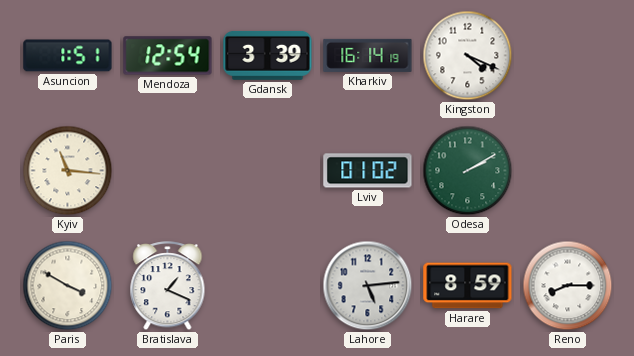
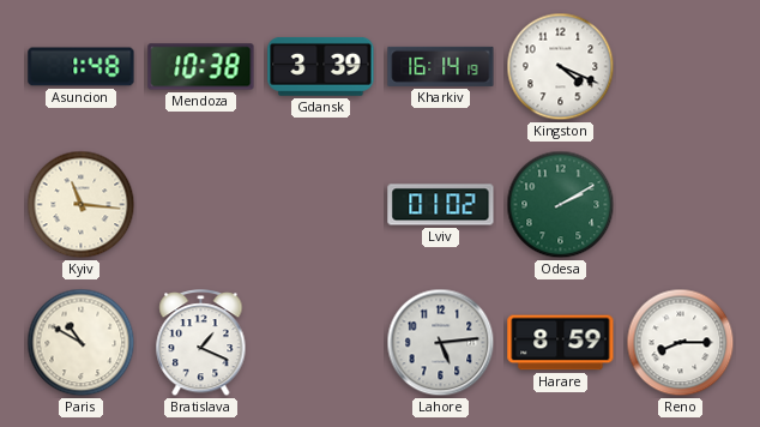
Asuncion: 1:51 -> 1:48
Mendoza: 12:54 -> 10:38
Paris: 3:50 -> 10:50
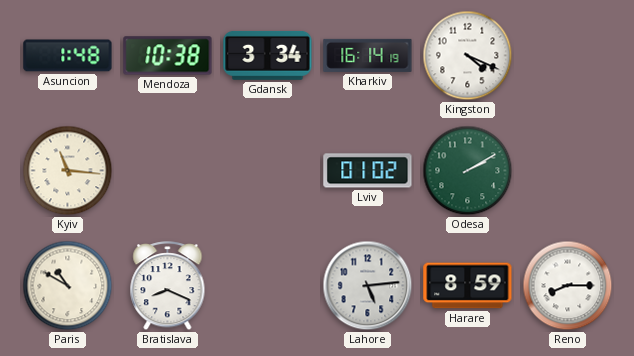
Gdansk: 3:39 -> 3:34
Bratislava: 1:19 -> 8:19
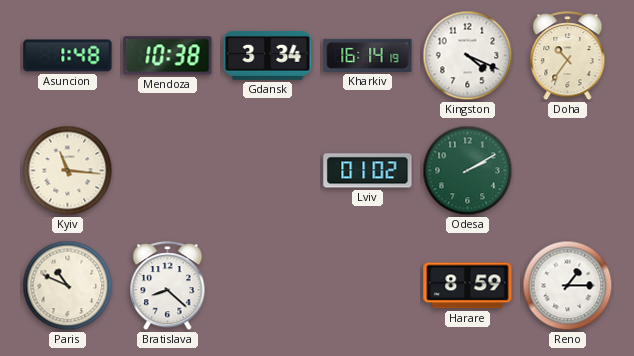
Doha: none -> 10:36
Paris: 10:50 -> 10:49
Bratislava: 8:19 -> 8:22
Lahore: 5:14 -> none
Reno: 8:15 -> 1:15
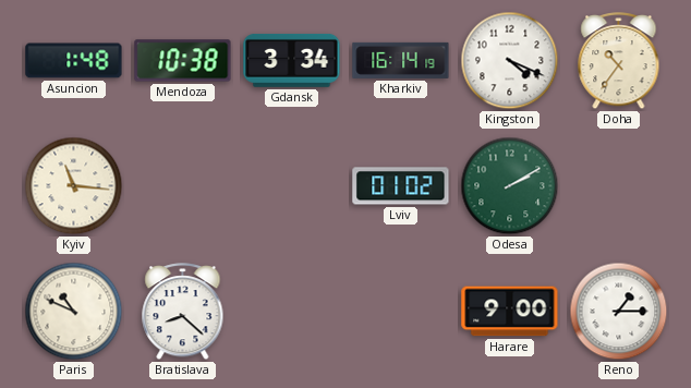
Harare: 8:59 -> 9:00
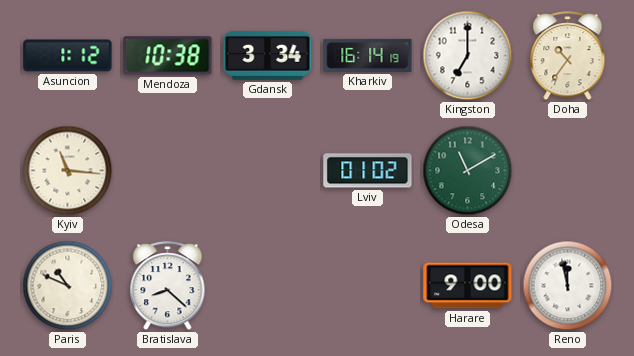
Asuncion: 1:48 -> 1:12
Kingston: 4:19 -> 7:00
Odesa: 2:10 -> 11:10
Reno: 1:15 -> 11:58
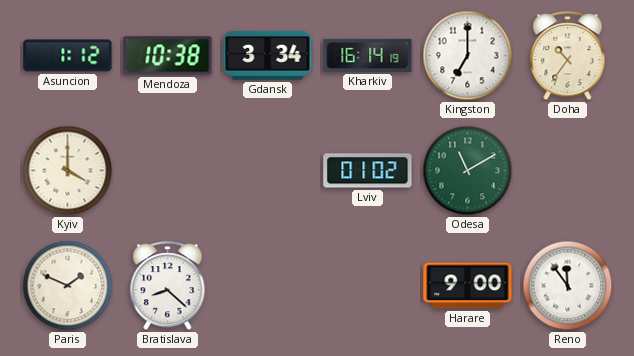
Kyiv: 11:16 -> 4:00
Paris: 10:49 -> 1:49
Reno: 11:58 -> 11:54
